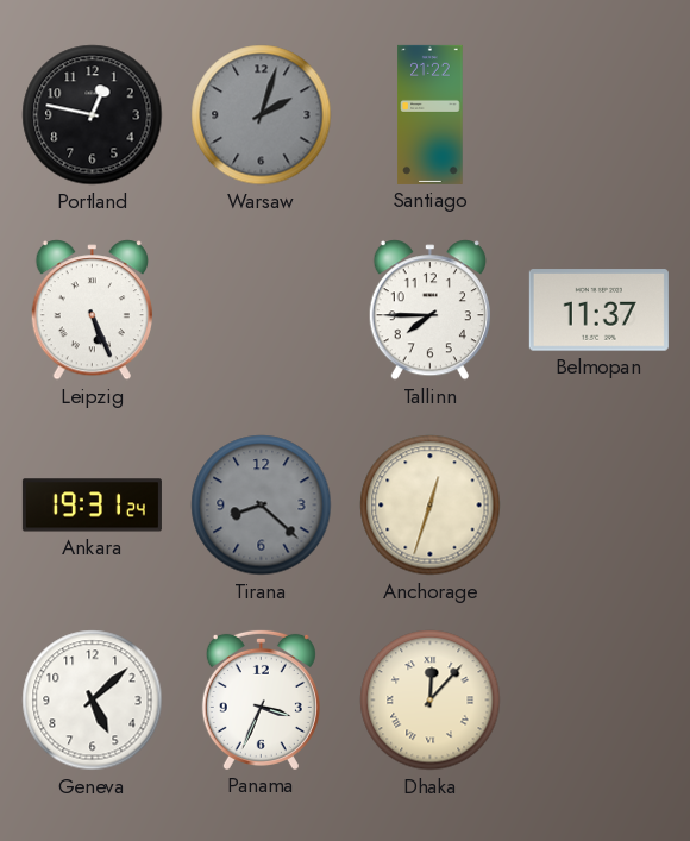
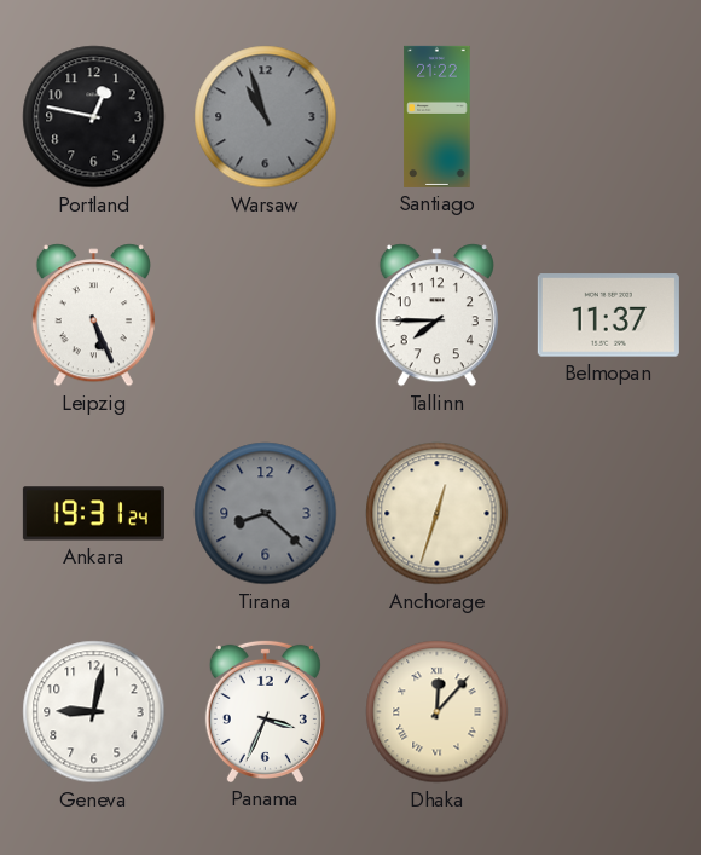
Warsaw: 2:03 -> 10:57
Geneva: 5:08 -> 9:02
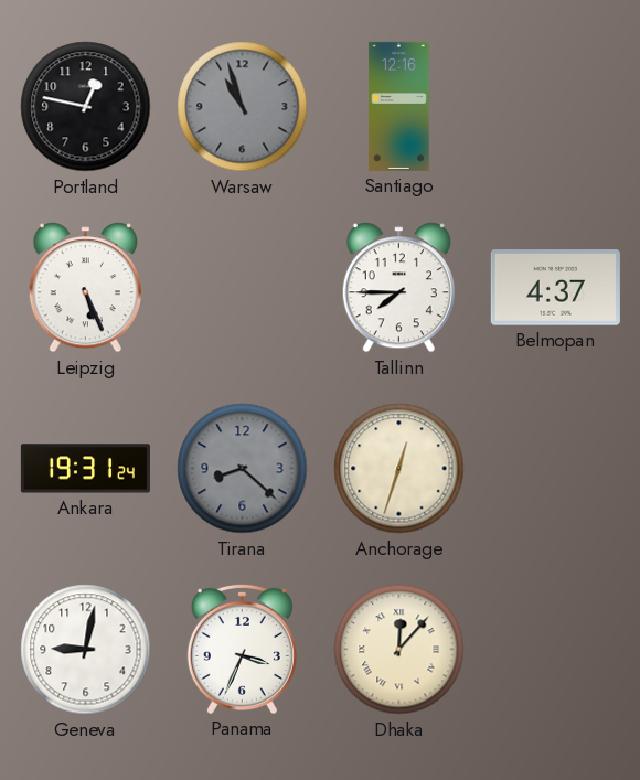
Santiago: 21:22 -> 12:16
Belmopan: 11:37 -> 4:37
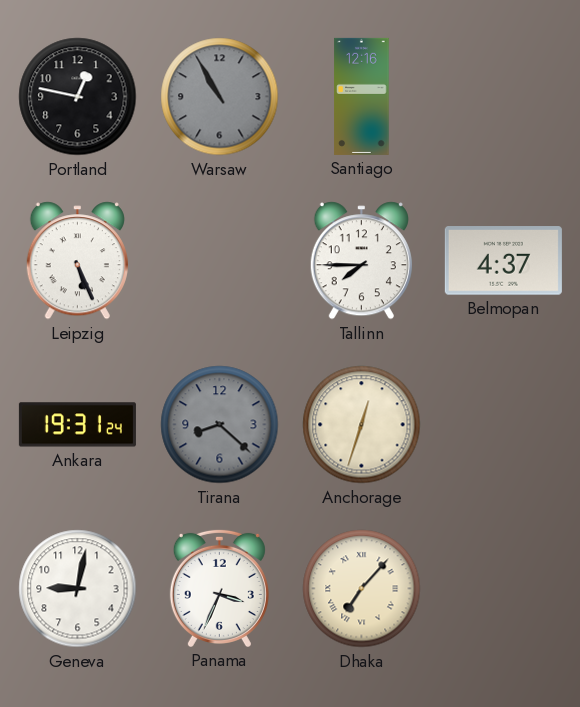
Warsaw: 10:57 -> 10:55
Dhaka: 12:07 -> 7:07
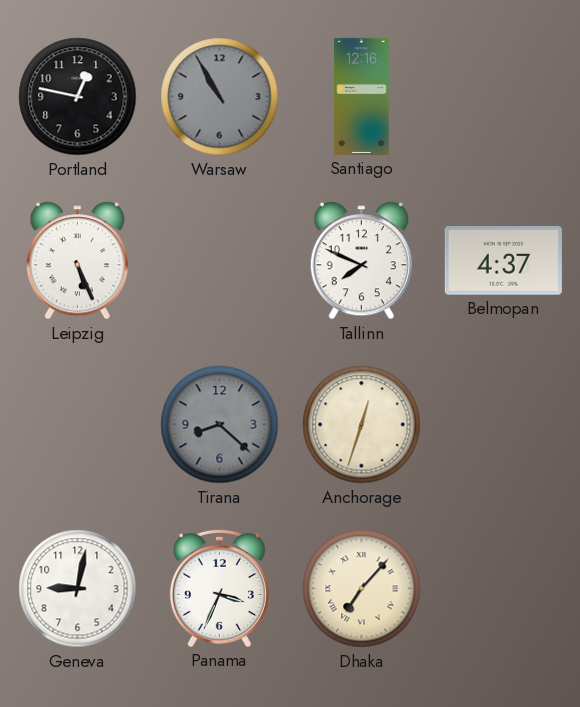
Tallinn: 7:45 -> 7:49
Ankara: 19:31 -> none
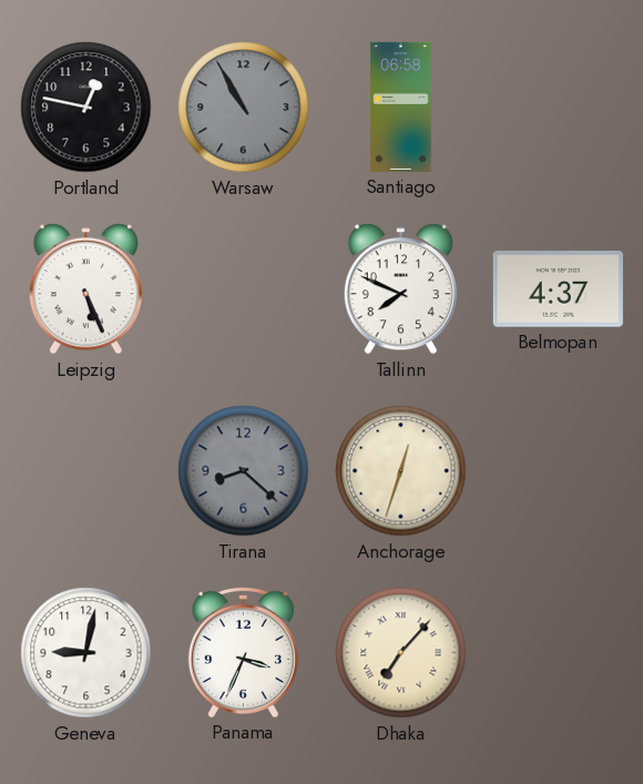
Santiago: 12:16 -> 06:58
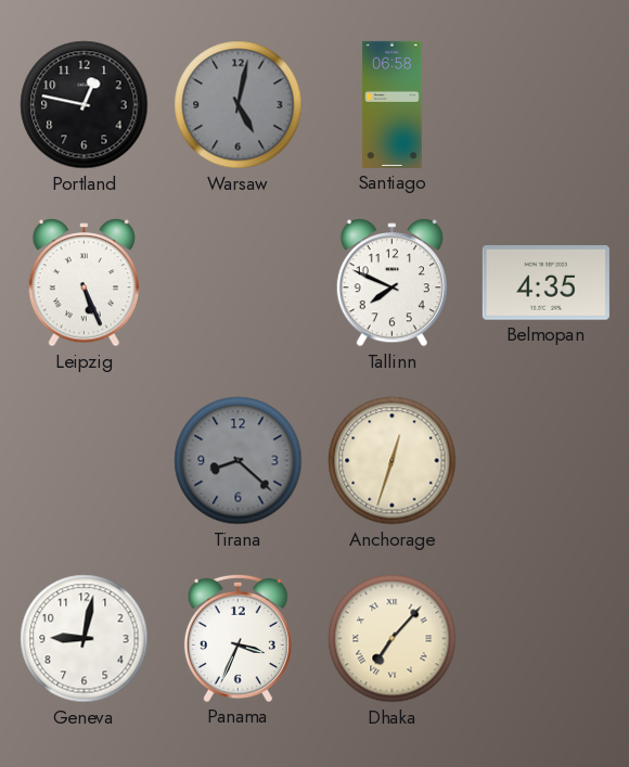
Warsaw: 10:55 -> 5:02
Belmopan: 4:37 -> 4:35
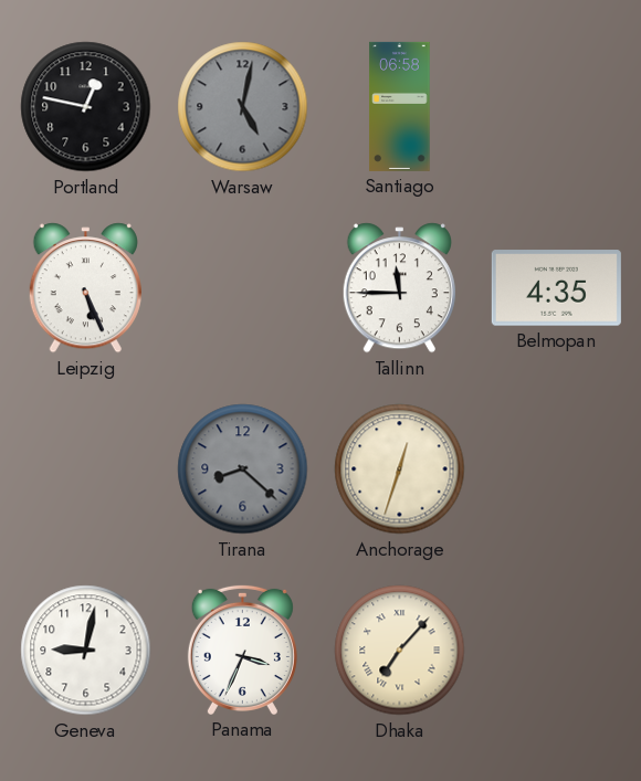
Tallinn: 7:49 -> 11:45
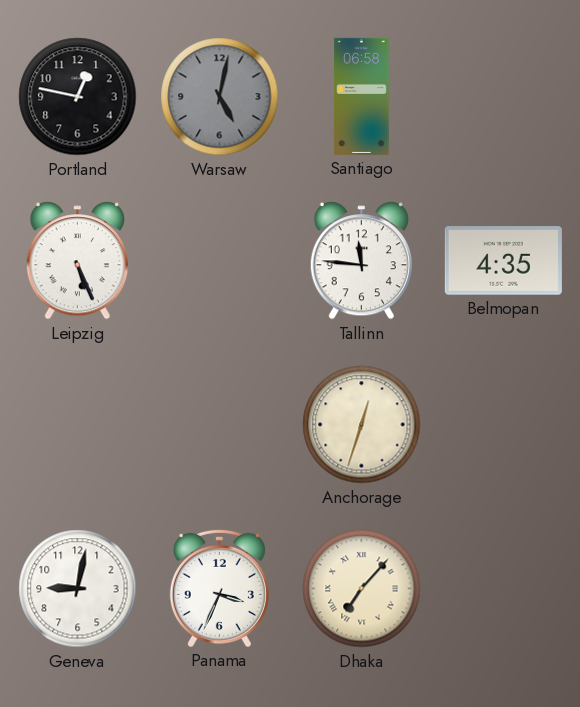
Tallinn: 11:45 -> 11:46
Tirana: 8:22 -> none
